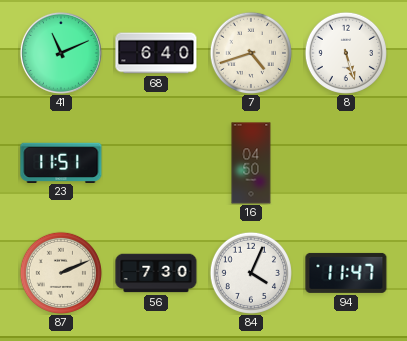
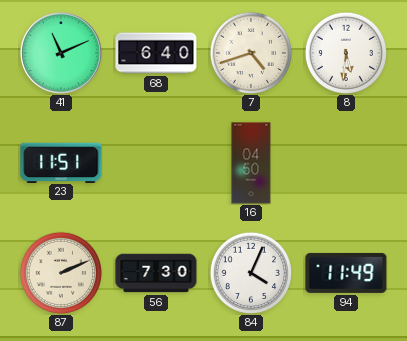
8: 5:27 -> 5:31
94: 11:47 -> 11:49
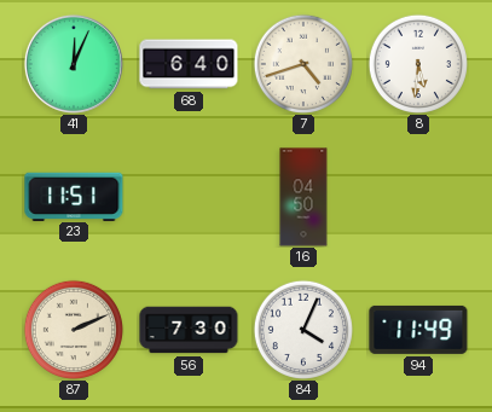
41: 11:11 -> 12:04
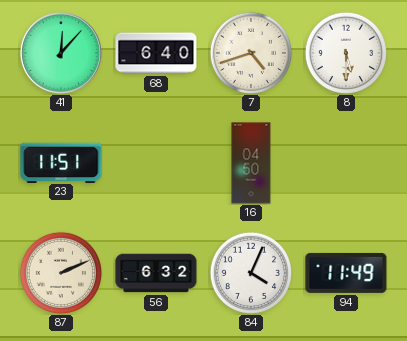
41: 12:04 -> 12:07
8: 5:31 -> 5:30
56: 7:30 -> 6:32
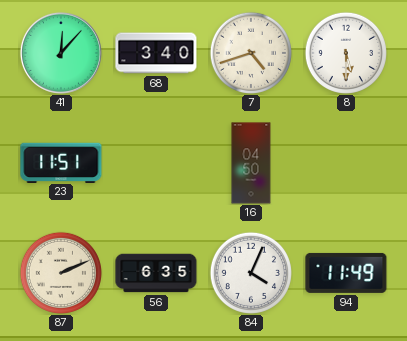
68: 6:40 -> 3:40
56: 6:32 -> 6:35
